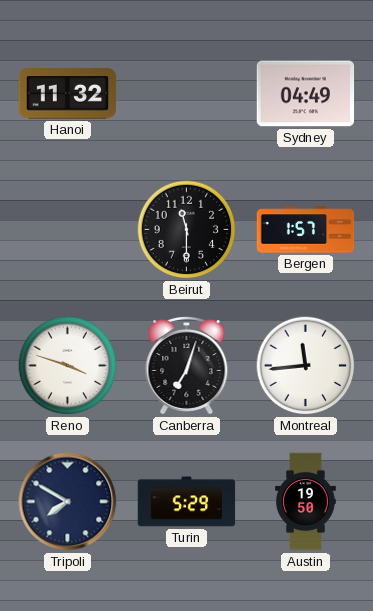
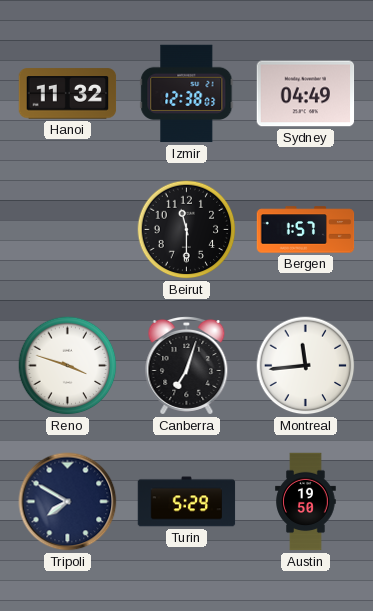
Izmir: none -> 12:38
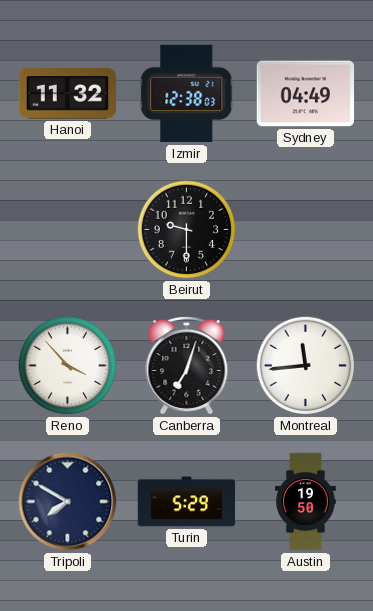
Beirut: 11:30 -> 9:30
Bergen: 1:57 -> none
Reno: 3:48 -> 3:53
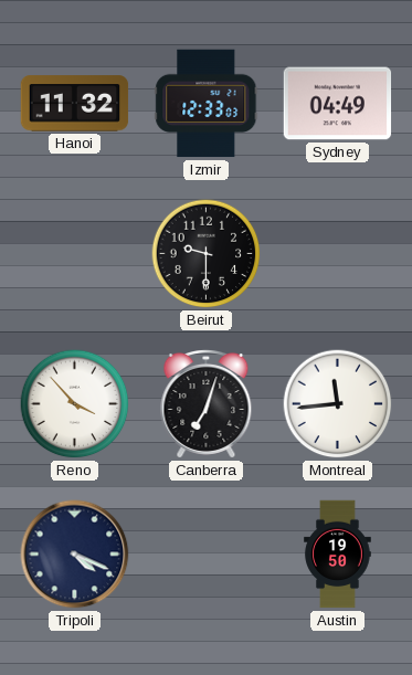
Izmir: 12:38 -> 12:33
Tripoli: 7:50 -> 4:19
Turin: 5:29 -> none
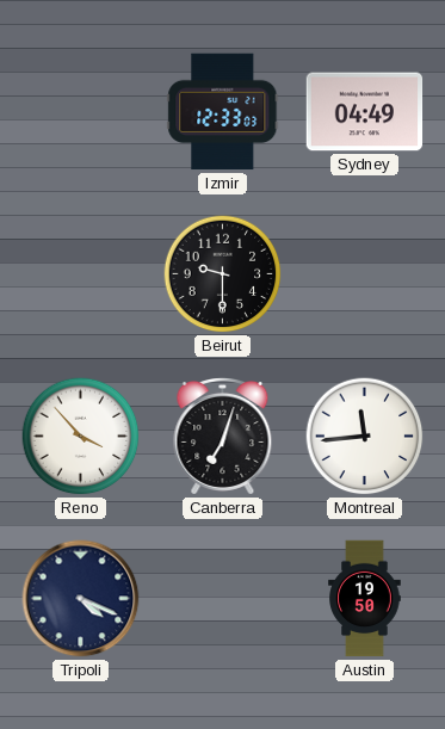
Hanoi: 11:32 -> none
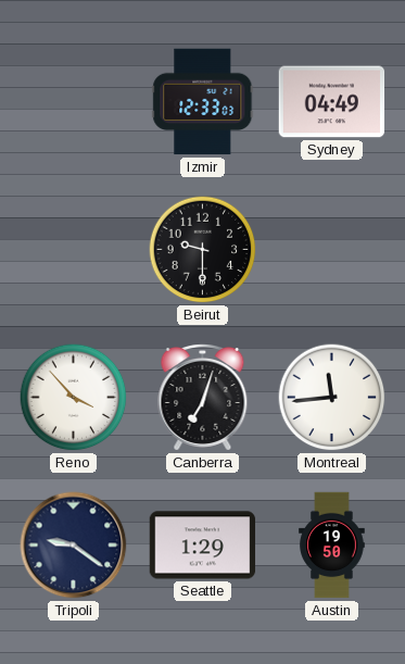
Tripoli: 4:19 -> 9:21
Seattle: none -> 1:29
